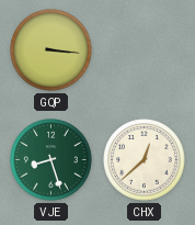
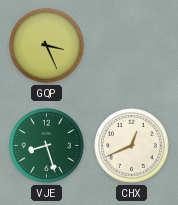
GQP: 3:16 -> 3:26
CHX: 12:38 -> 12:41
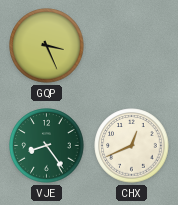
VJE: 8:27 -> 8:24
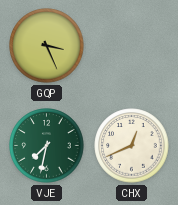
VJE: 8:24 -> 7:32
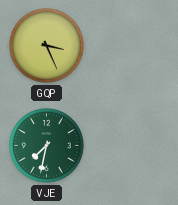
CHX: 12:41 -> none
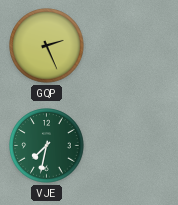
GQP: 3:26 -> 2:26
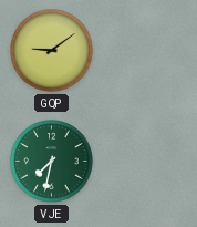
GQP: 2:26 -> 9:09
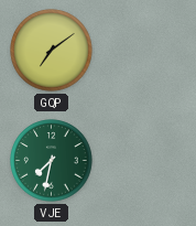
GQP: 9:09 -> 7:09
